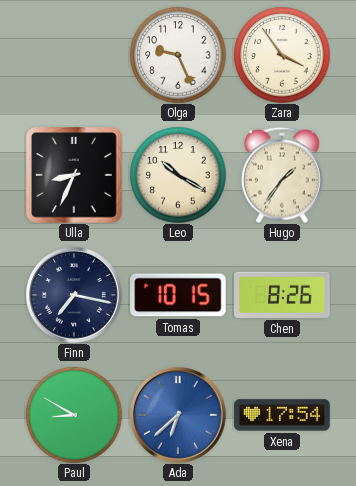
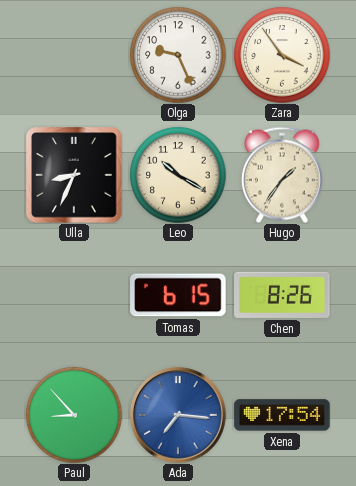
Finn: 7:17 -> none
Tomas: 10:15 -> 6:15
Paul: 8:50 -> 8:53
Ada: 6:38 -> 7:16
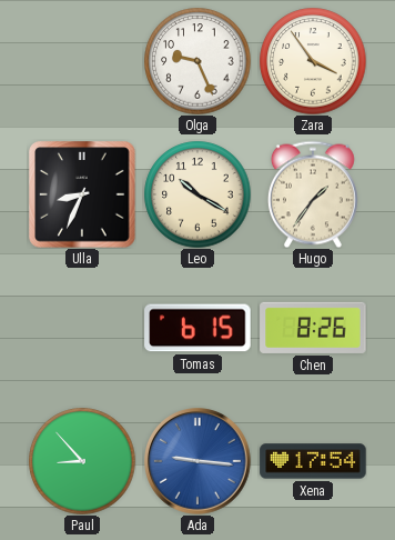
Ada: 7:16 -> 9:16
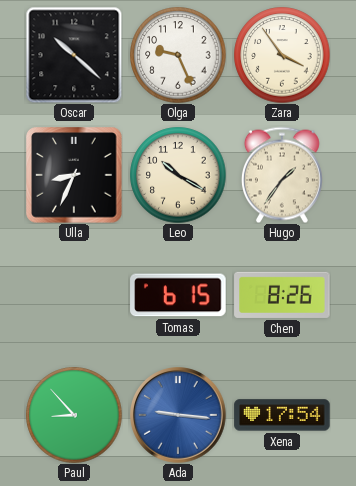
Oscar: none -> 10:22
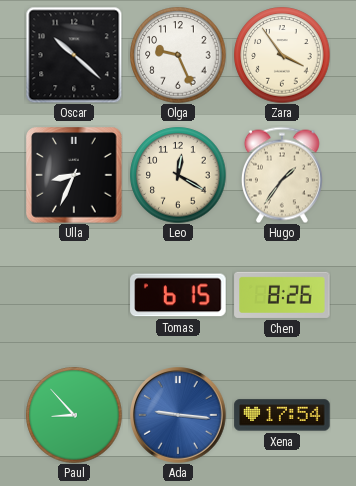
Leo: 10:20 -> 12:20
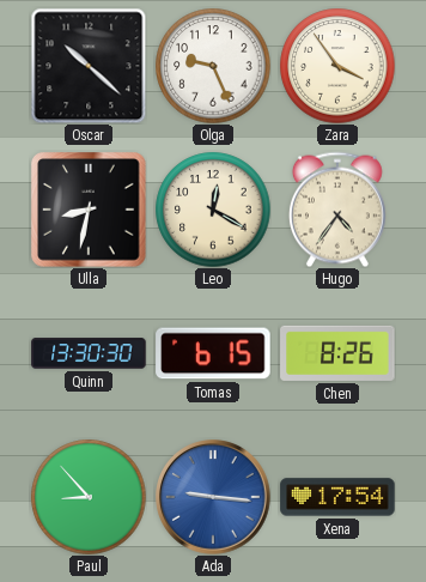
Ulla: 8:34 -> 8:32
Hugo: 1:36 -> 4:36
Quinn: none -> 13:30
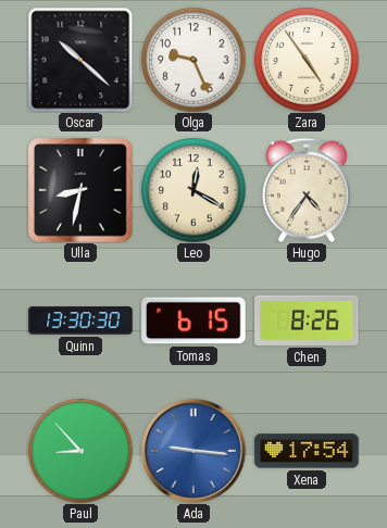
Zara: 3:54 -> 4:54
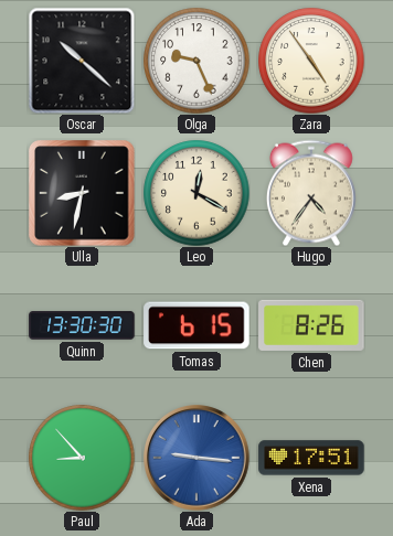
Xena: 17:54 -> 17:51
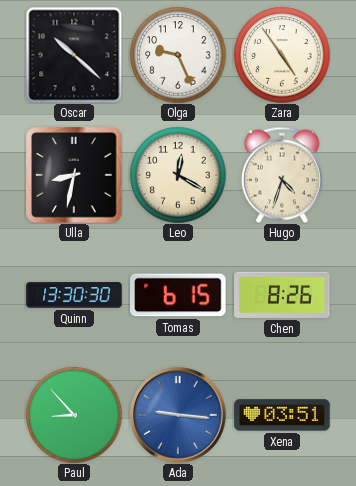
Hugo: 4:36 -> 4:33
Xena: 17:51 -> 03:51
